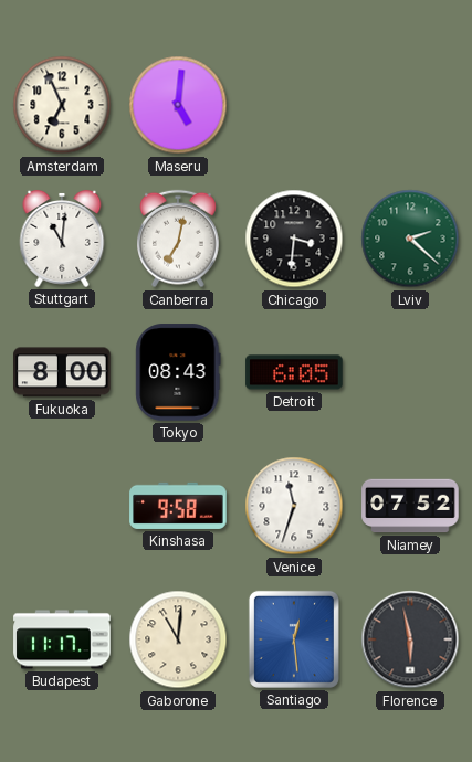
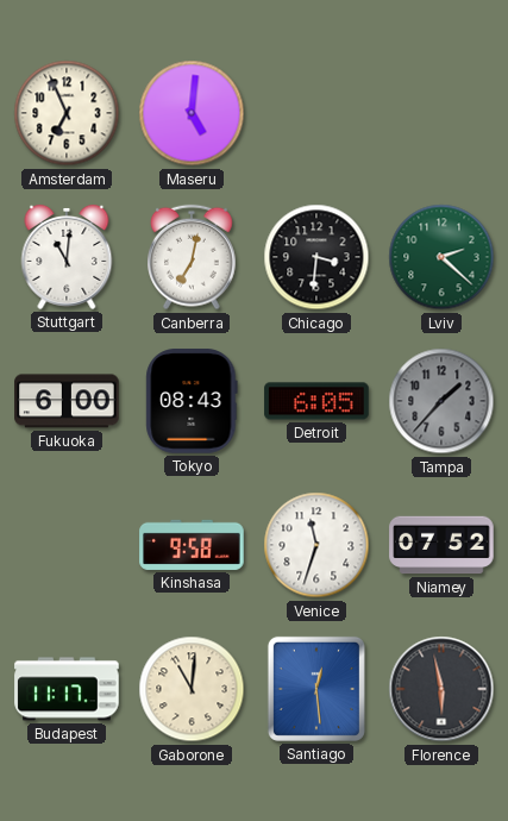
Fukuoka: 8:00 -> 6:00
Tampa: none -> 1:37
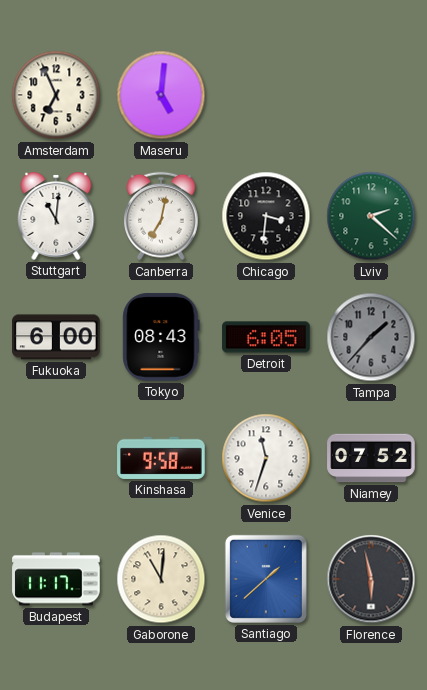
Santiago: 12:29 -> 1:38
